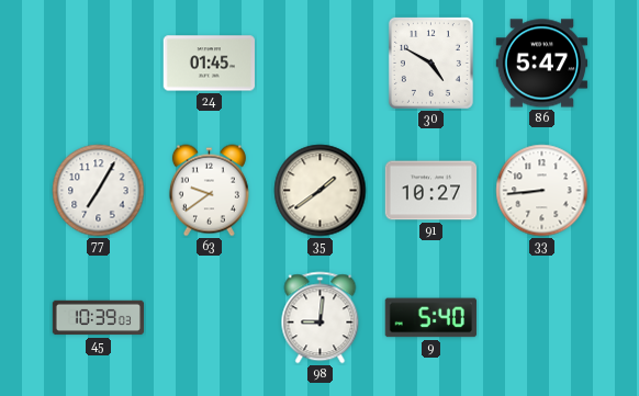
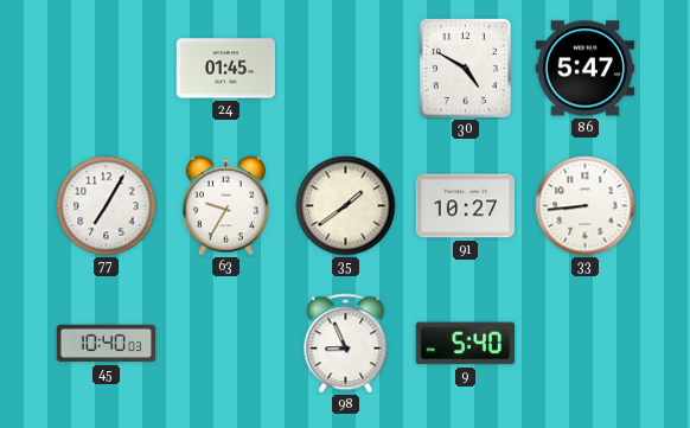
63: 9:39 -> 9:35
45: 10:39 -> 10:40
98: 9:01 -> 8:56
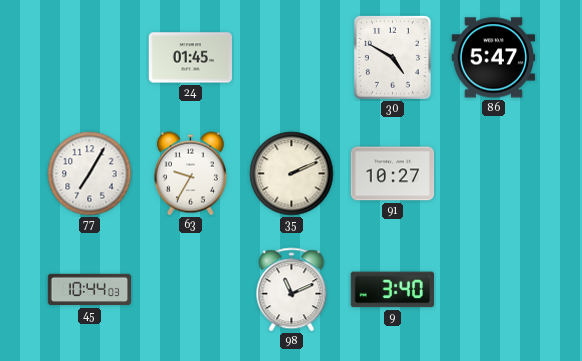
35: 1:39 -> 2:11
33: 8:44 -> none
45: 10:40 -> 10:44
98: 8:56 -> 11:11
9: 5:40 -> 3:40
